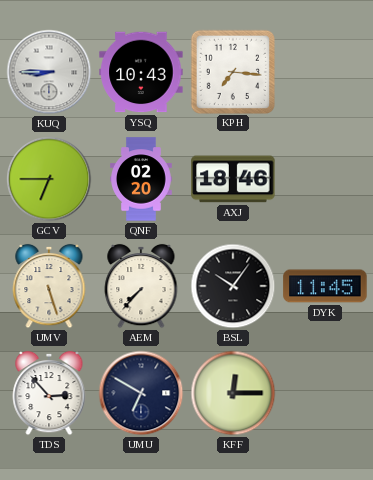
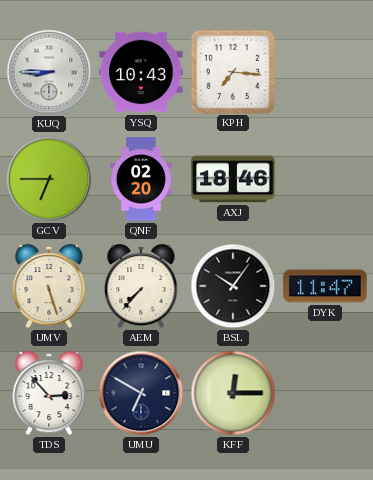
DYK: 11:45 -> 11:47
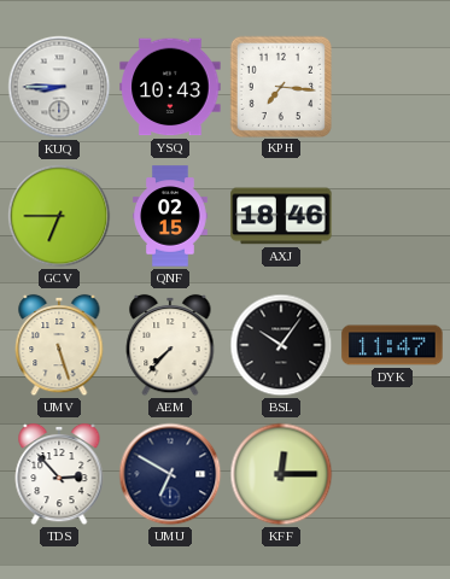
QNF: 02:20 -> 02:15
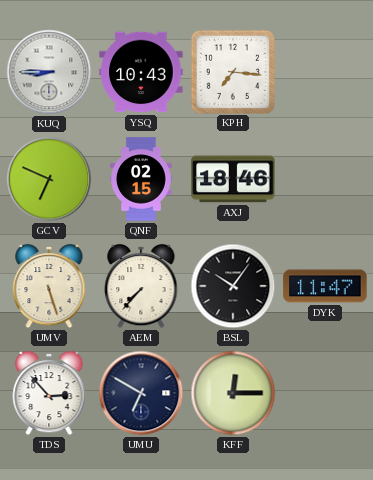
GCV: 6:45 -> 6:49
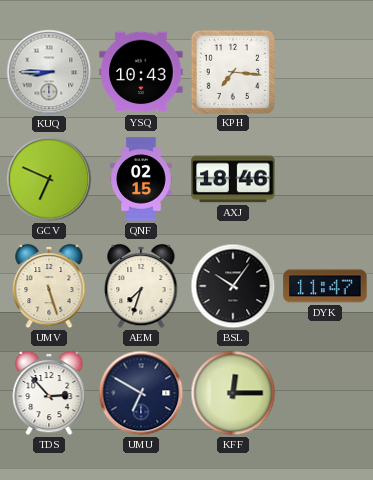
AEM: 7:37 -> 7:33
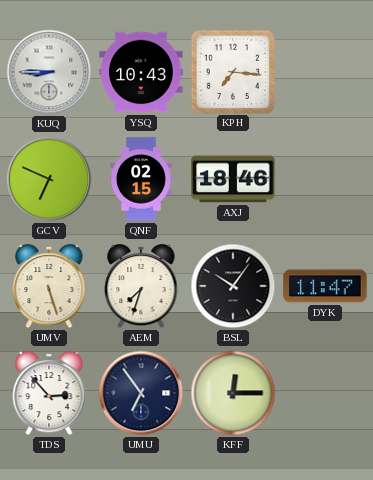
UMU: 6:50 -> 6:54
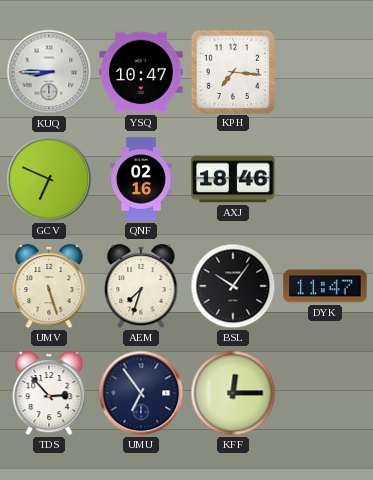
YSQ: 10:43 -> 10:47
QNF: 02:15 -> 02:16
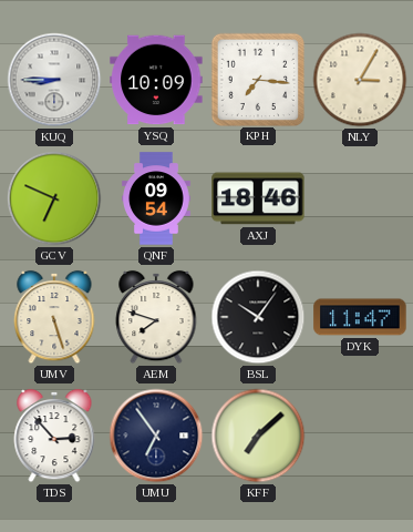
YSQ: 10:47 -> 10:09
NLY: none -> 3:05
QNF: 02:16 -> 09:54
AEM: 7:33 -> 7:48
KFF: 12:15 -> 7:08
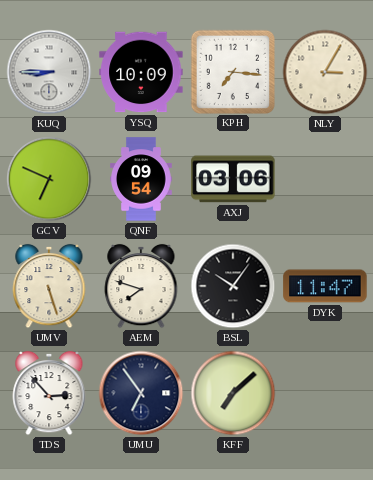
AXJ: 18:46 -> 03:06
